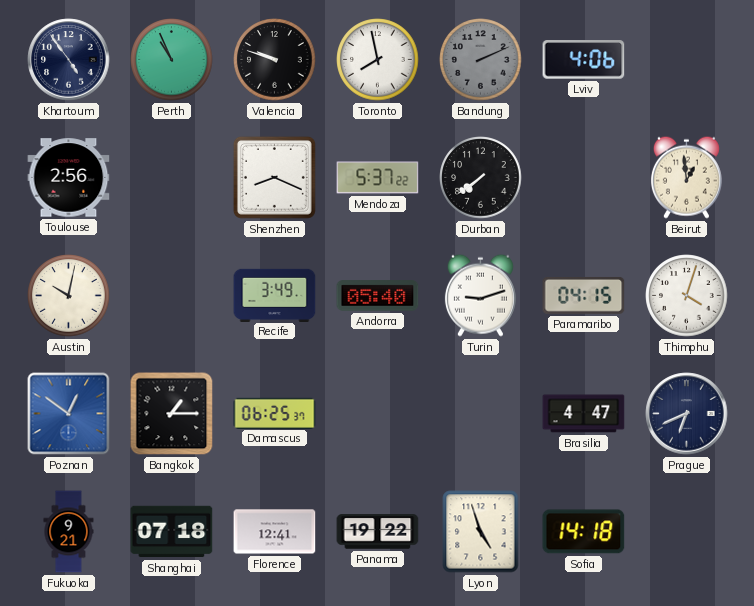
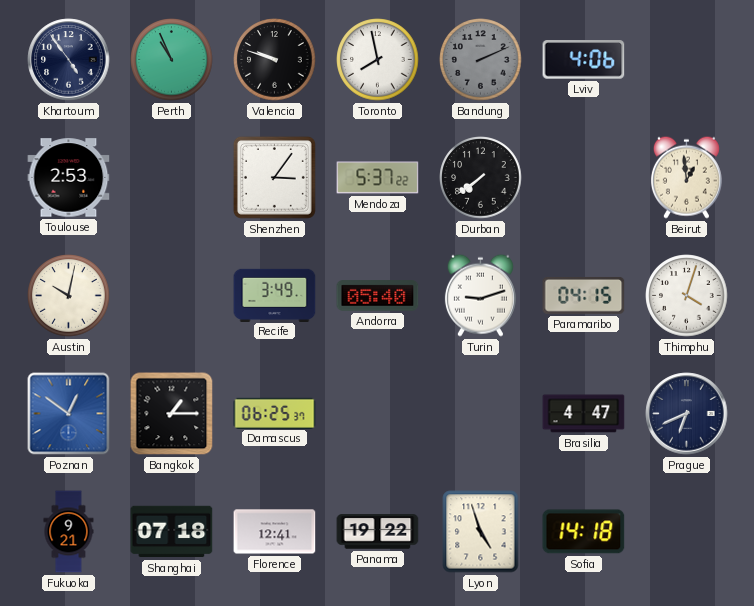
Toulouse: 2:56 -> 2:53
Shenzhen: 8:19 -> 3:06
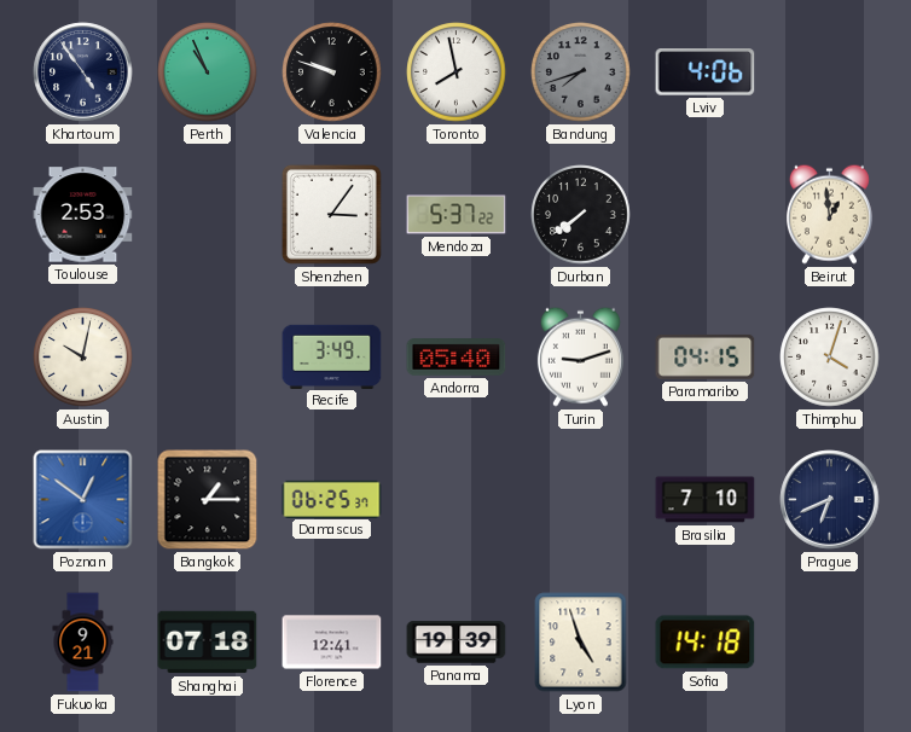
Bandung: 2:11 -> 7:42
Brasilia: 4:47 -> 7:10
Panama: 19:22 -> 19:39
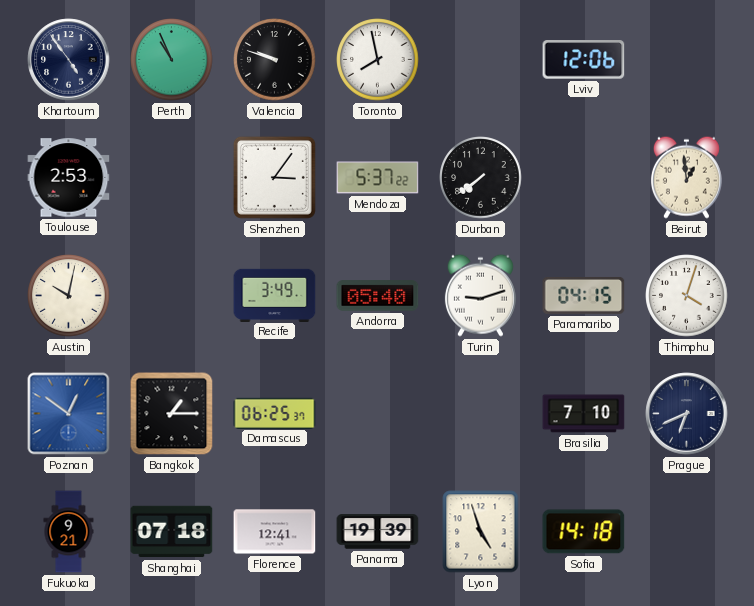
Bandung: 7:42 -> none
Lviv: 4:06 -> 12:06
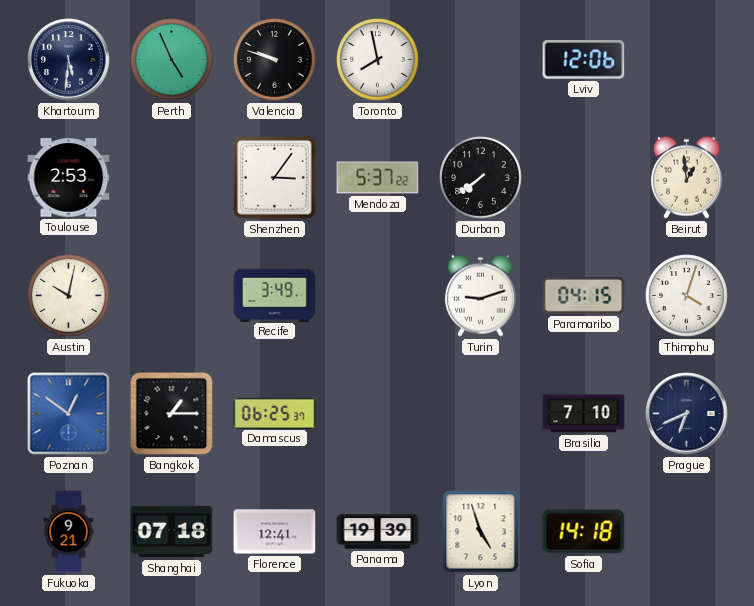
Khartoum: 4:54 -> 5:31
Perth: 10:56 -> 4:56
Andorra: 05:40 -> none
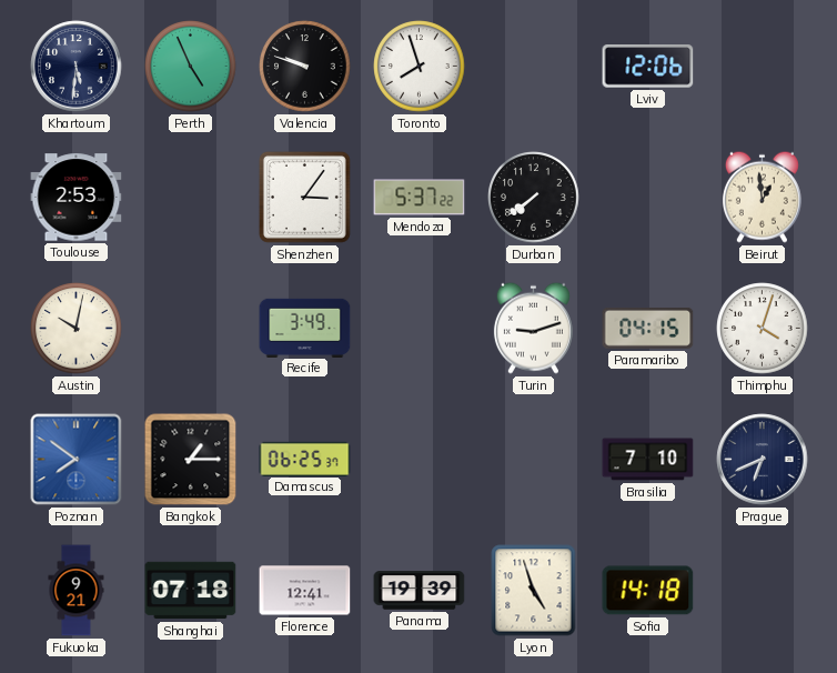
Toronto: 7:58 -> 7:57
Poznan: 12:51 -> 7:51
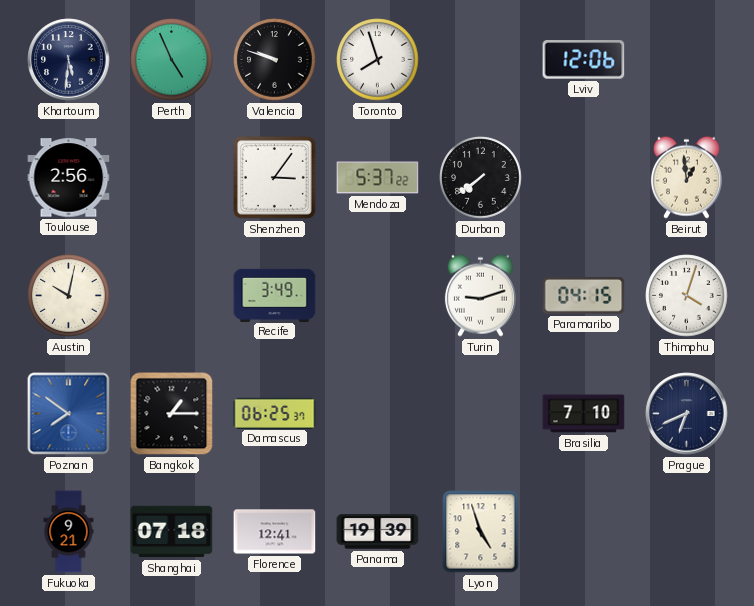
Toulouse: 2:53 -> 2:56
Sofia: 14:18 -> none
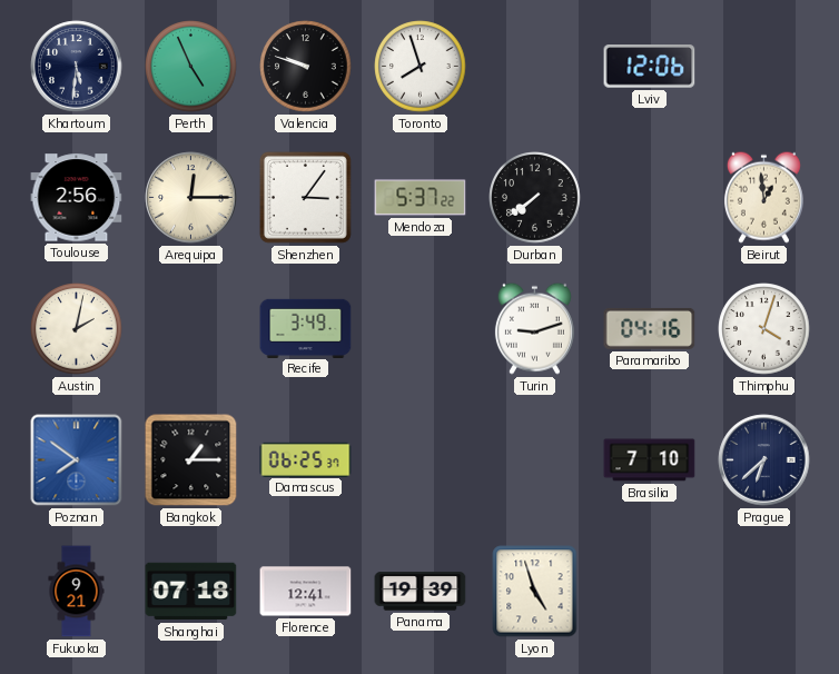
Arequipa: none -> 12:15
Austin: 10:02 -> 2:02
Paramaribo: 04:15 -> 04:16
Prague: 6:41 -> 6:38
